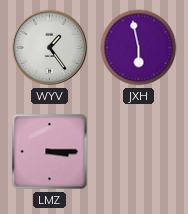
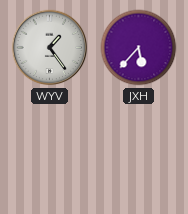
JXH: 5:58 -> 5:37
LMZ: 3:15 -> none
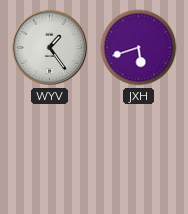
JXH: 5:37 -> 5:42
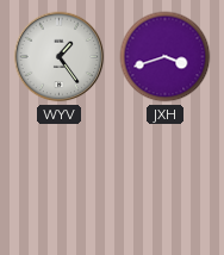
JXH: 5:42 -> 3:42
